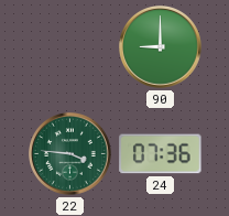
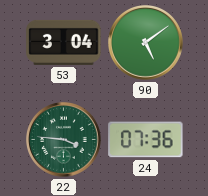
53: none -> 3:04
90: 9:00 -> 5:09
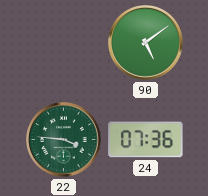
53: 3:04 -> none
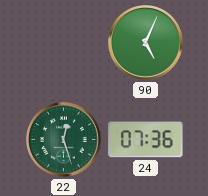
90: 5:09 -> 5:04
22: 3:46 -> 12:27
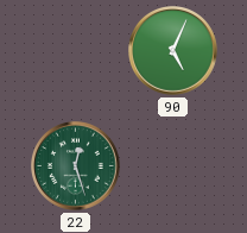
24: 07:36 -> none
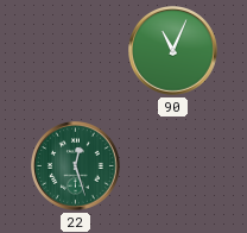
90: 5:04 -> 11:04
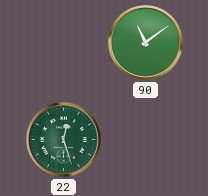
90: 11:04 -> 11:09
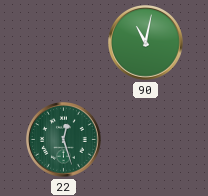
90: 11:09 -> 11:02
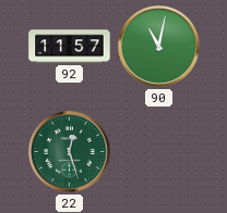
92: none -> 11:57
